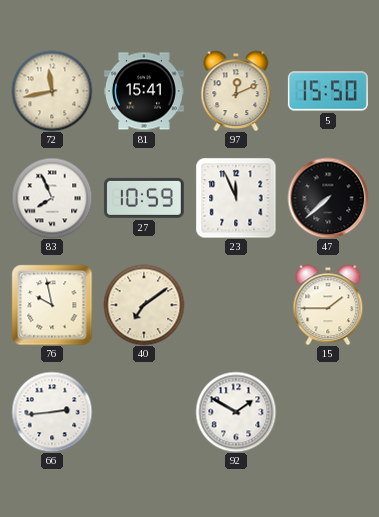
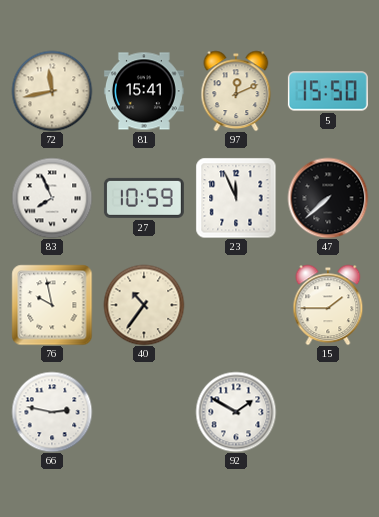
40: 7:09 -> 10:36
66: 2:44 -> 2:47
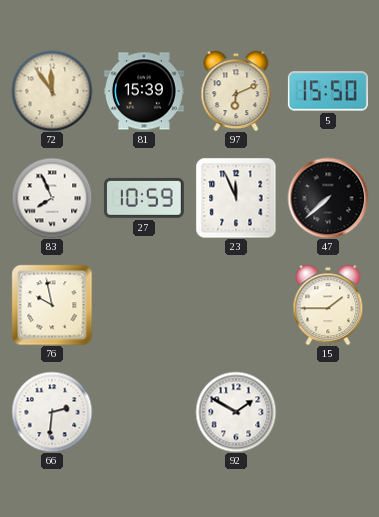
72: 11:43 -> 11:54
81: 15:41 -> 15:39
97: 12:11 -> 6:11
40: 10:36 -> none
66: 2:47 -> 2:31
